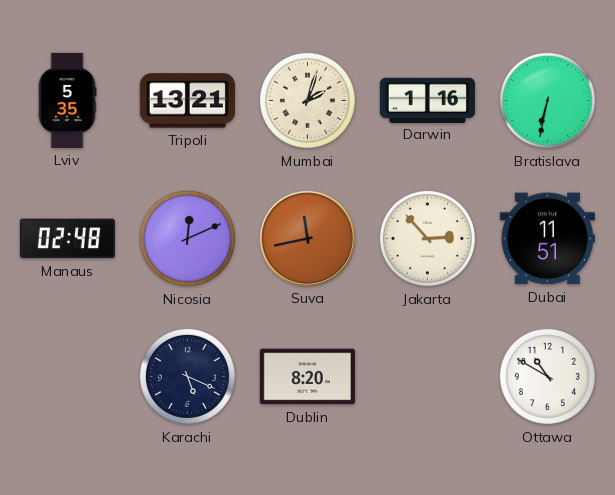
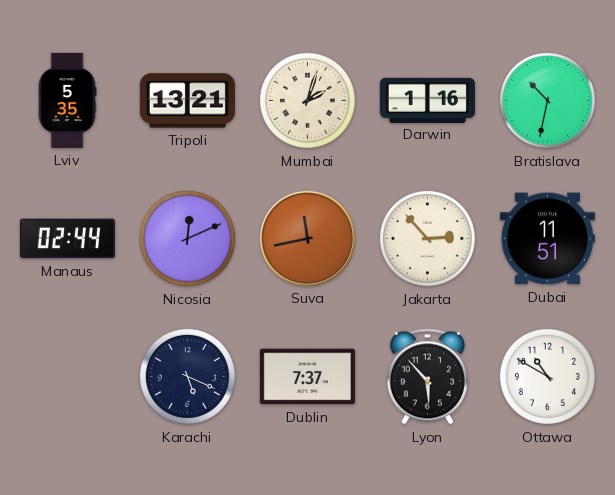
Bratislava: 6:32 -> 10:32
Manaus: 02:48 -> 02:44
Dublin: 8:20 -> 7:37
Lyon: none -> 5:53
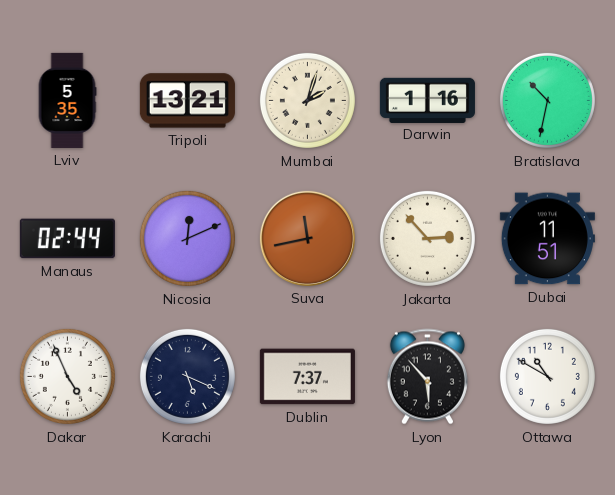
Dakar: none -> 4:56
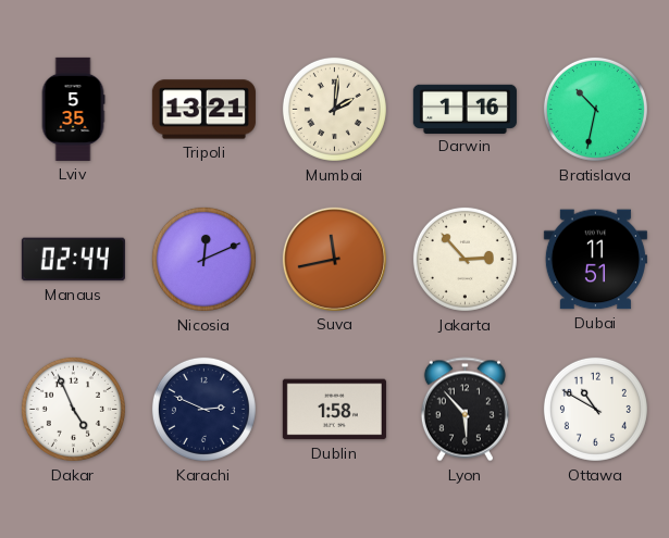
Mumbai: 2:03 -> 2:01
Karachi: 5:19 -> 2:49
Dublin: 7:37 -> 1:58
